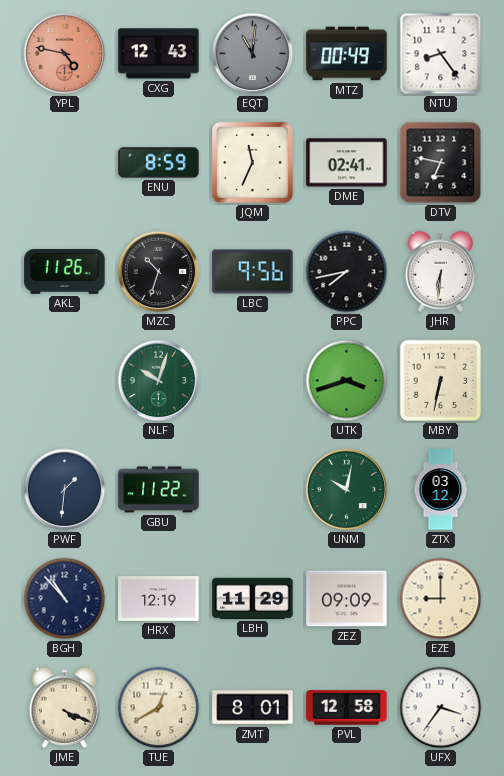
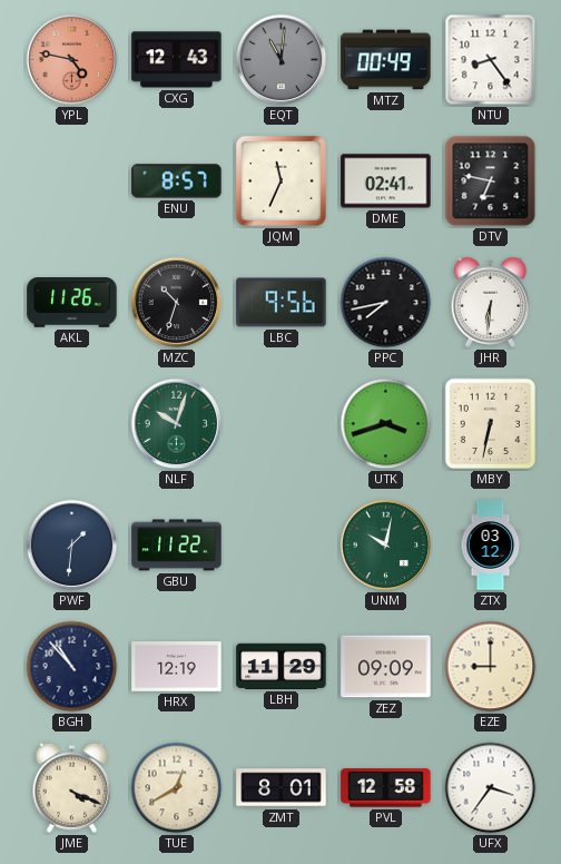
ENU: 8:59 -> 8:57
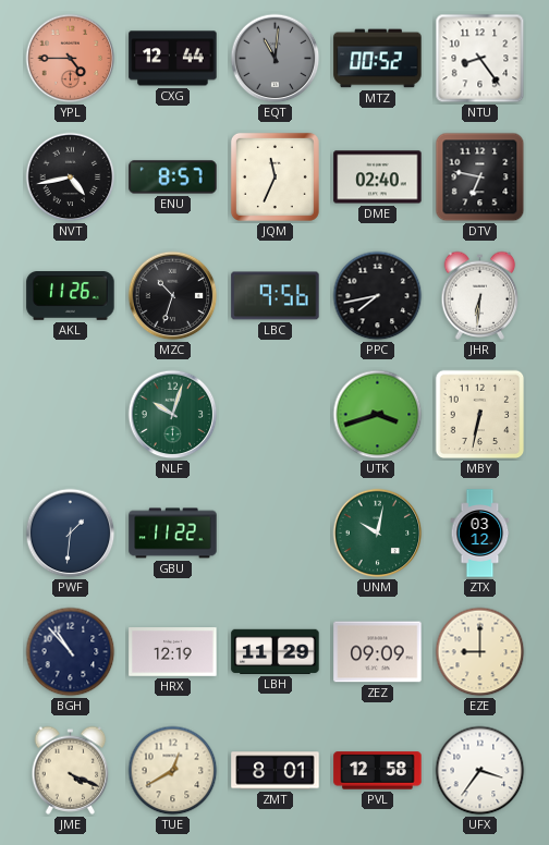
YPL: 4:47 -> 4:45
CXG: 12:43 -> 12:44
MTZ: 00:49 -> 00:52
NVT: none -> 4:43
DME: 02:41 -> 02:40
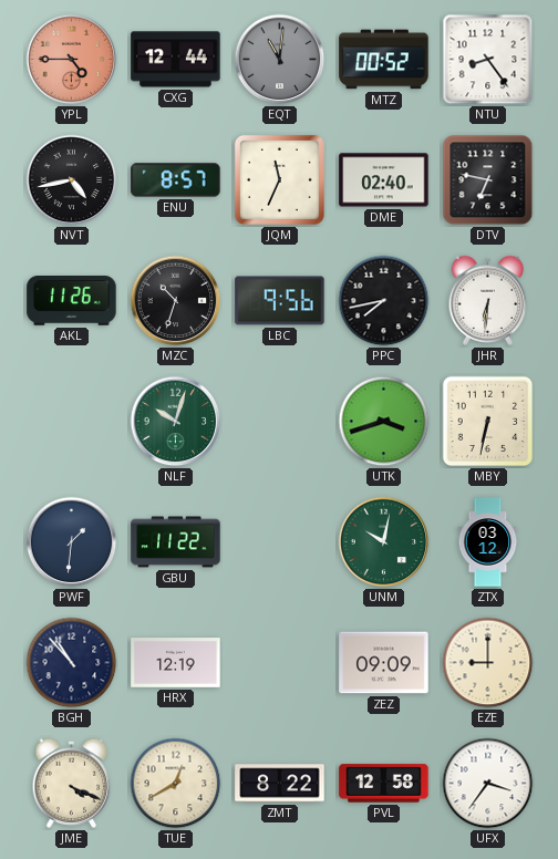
LBH: 11:29 -> none
ZMT: 8:01 -> 8:22
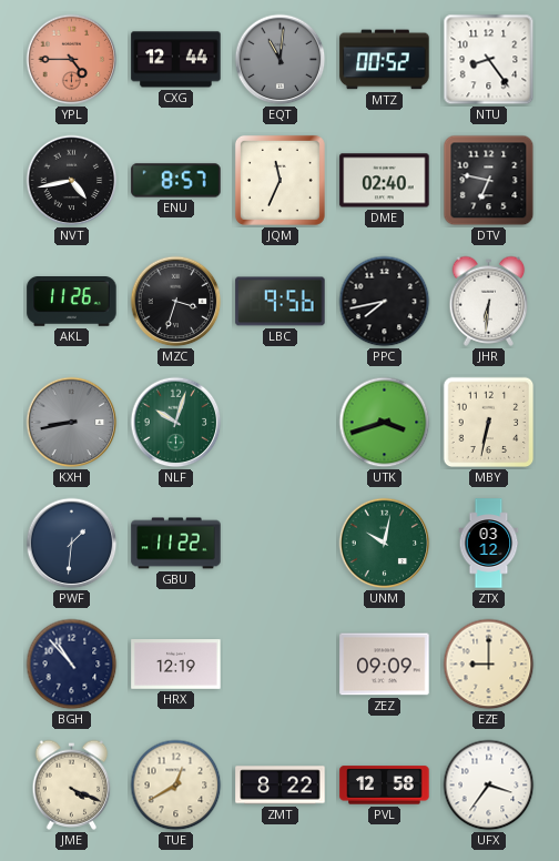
MZC: 10:33 -> 3:33
KXH: none -> 8:43
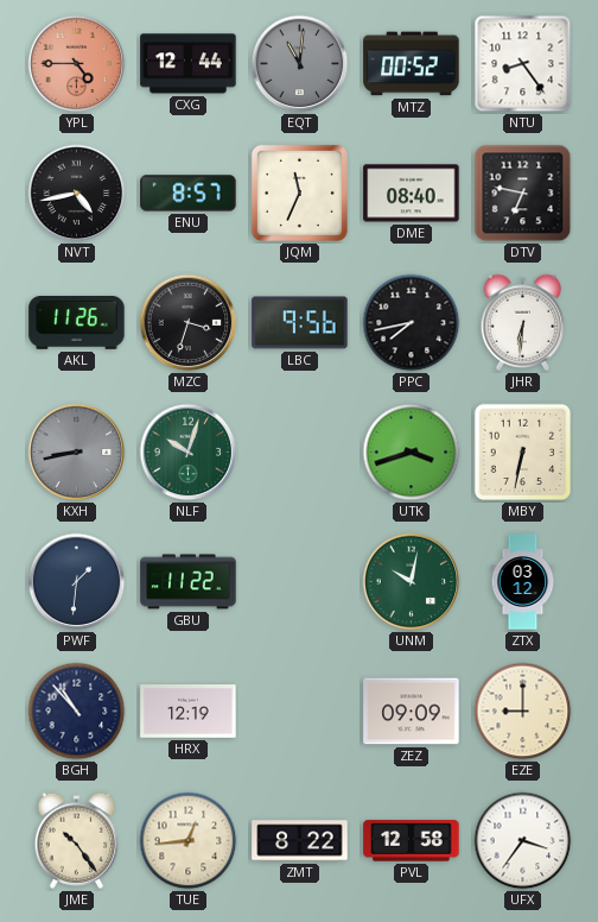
DME: 02:40 -> 08:40
JME: 4:19 -> 10:24
TUE: 12:40 -> 12:44
